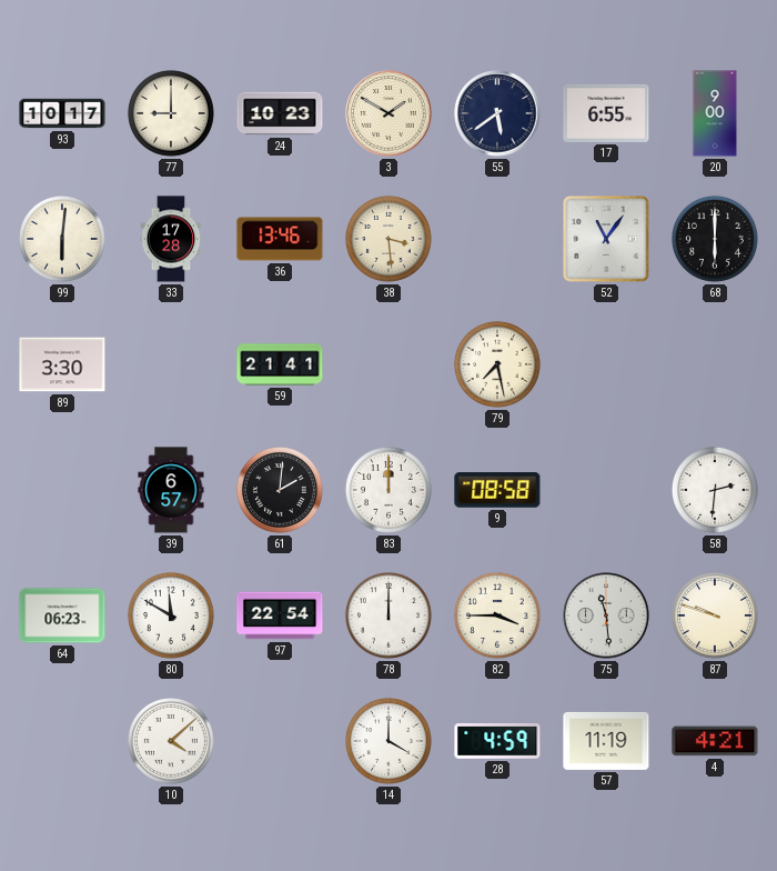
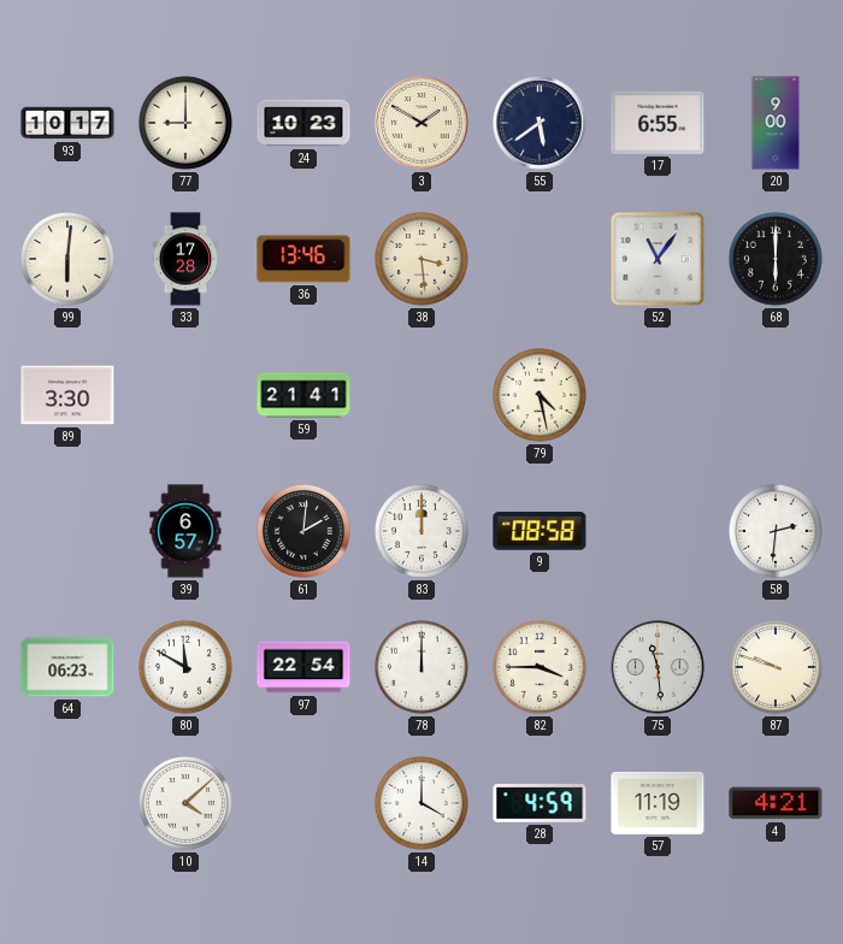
79: 7:28 -> 4:28
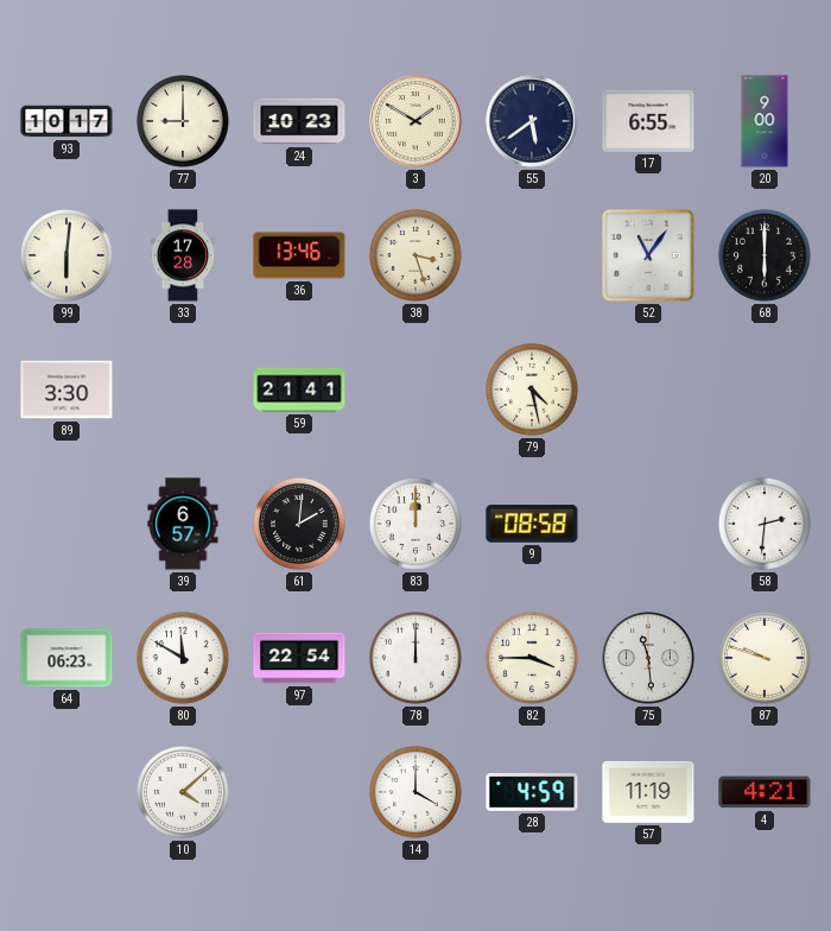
38: 3:29 -> 3:27
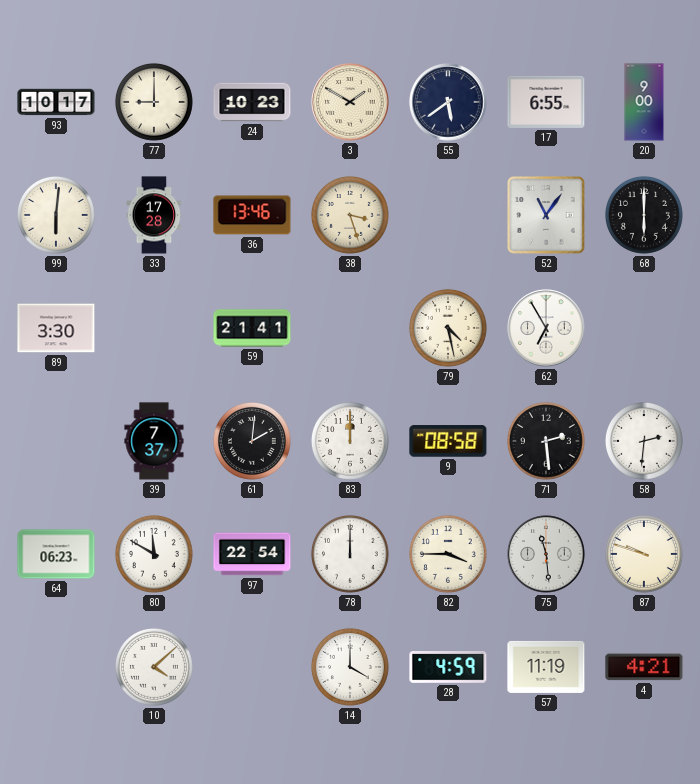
62: none -> 6:55
39: 6:57 -> 7:37
71: none -> 2:29
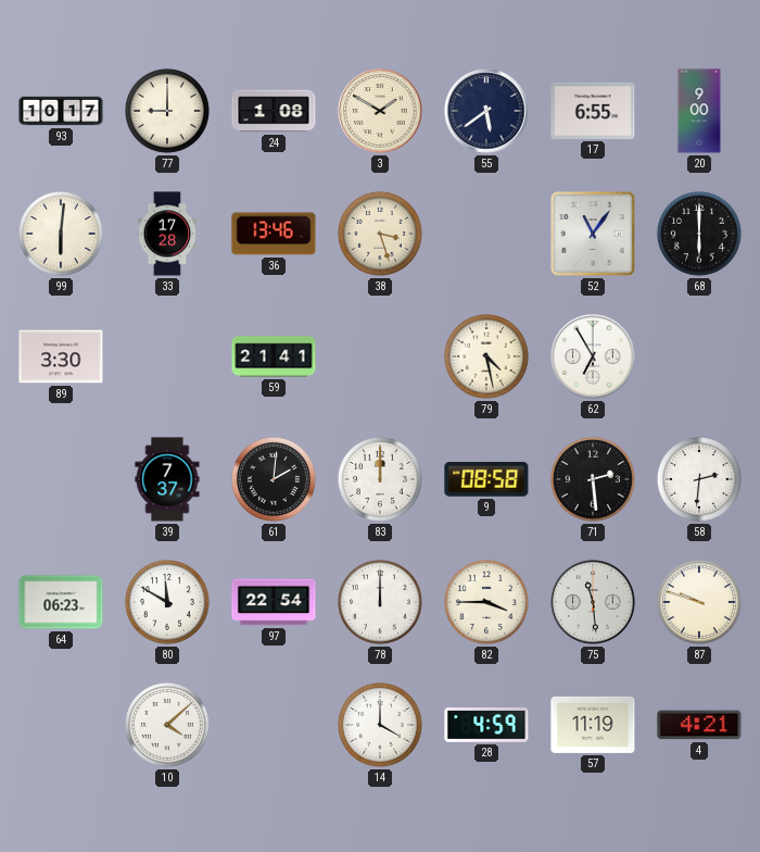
24: 10:23 -> 1:08
